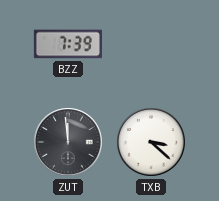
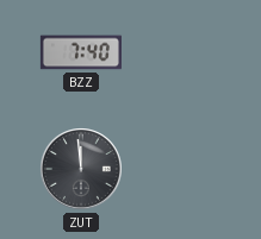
BZZ: 7:39 -> 7:40
TXB: 3:22 -> none
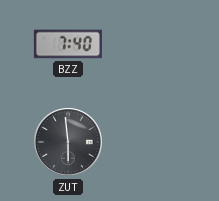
ZUT: 11:59 -> 5:59
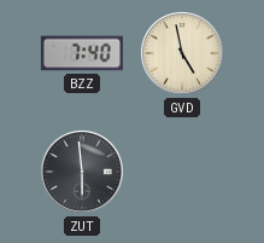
GVD: none -> 4:58
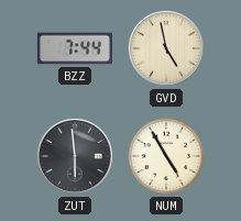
BZZ: 7:40 -> 7:44
NUM: none -> 4:55
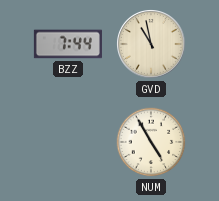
GVD: 4:58 -> 10:58
ZUT: 5:59 -> none
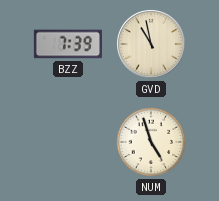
BZZ: 7:44 -> 7:39
NUM: 4:55 -> 4:57
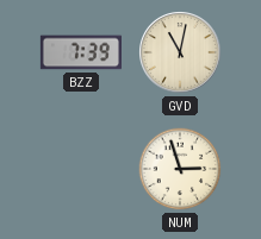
GVD: 10:58 -> 11:02
NUM: 4:57 -> 2:57
